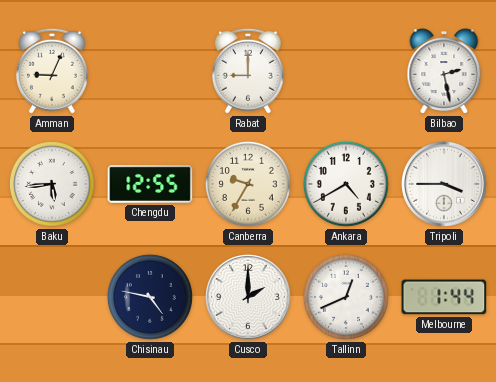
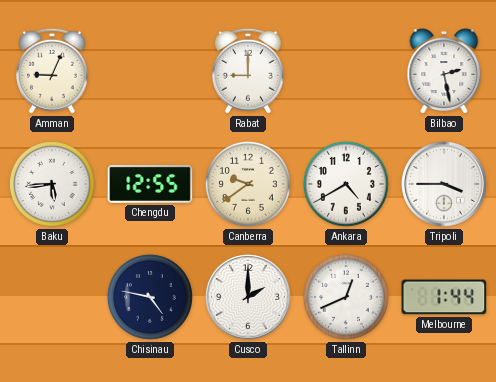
Canberra: 9:35 -> 9:39
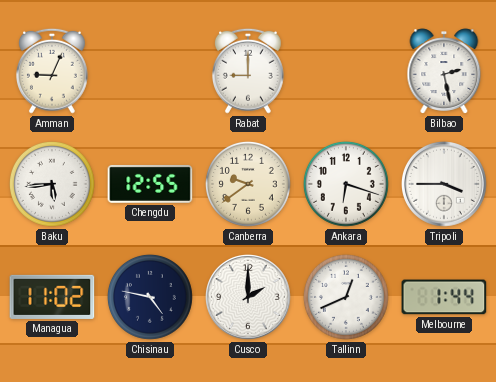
Ankara: 4:40 -> 6:18
Managua: none -> 11:02
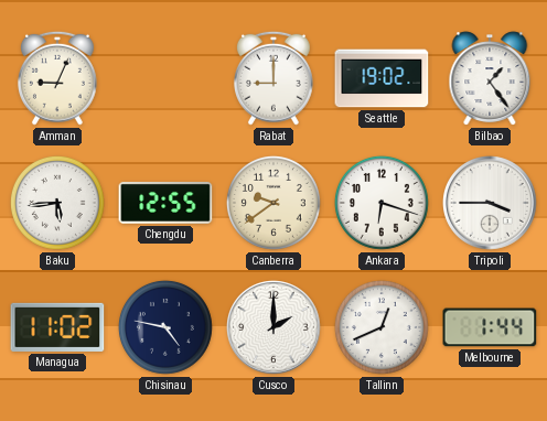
Seattle: none -> 19:02
Bilbao: 2:28 -> 1:24
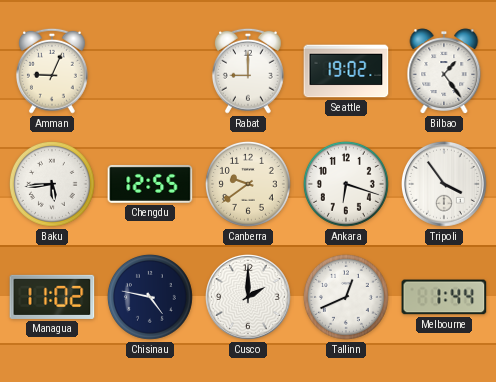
Tripoli: 3:45 -> 3:54
